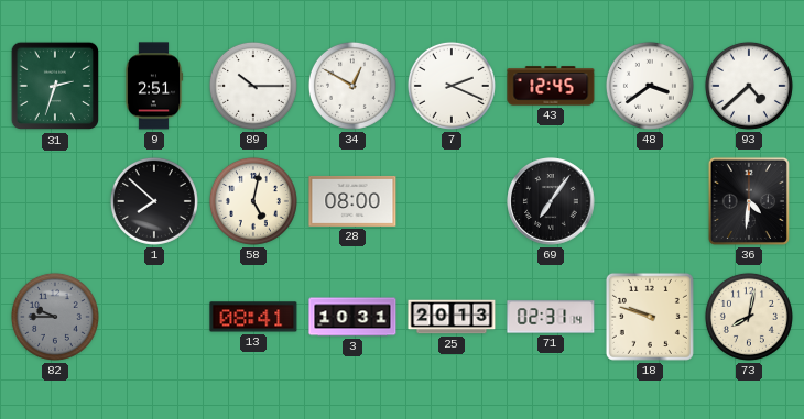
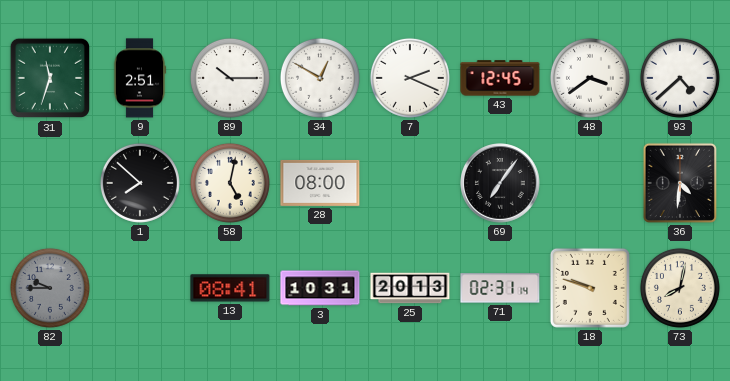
31: 2:33 -> 11:33
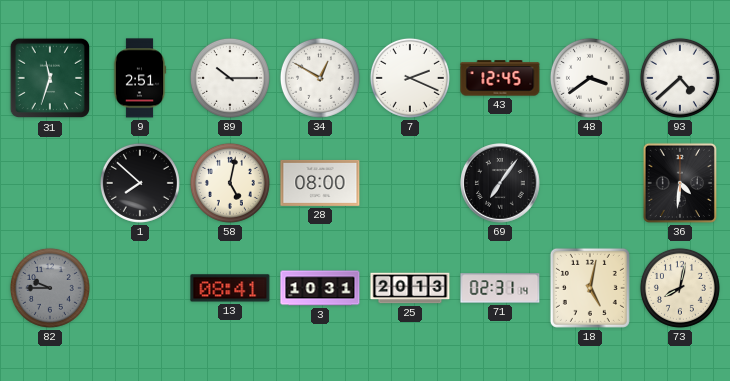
18: 9:48 -> 5:02
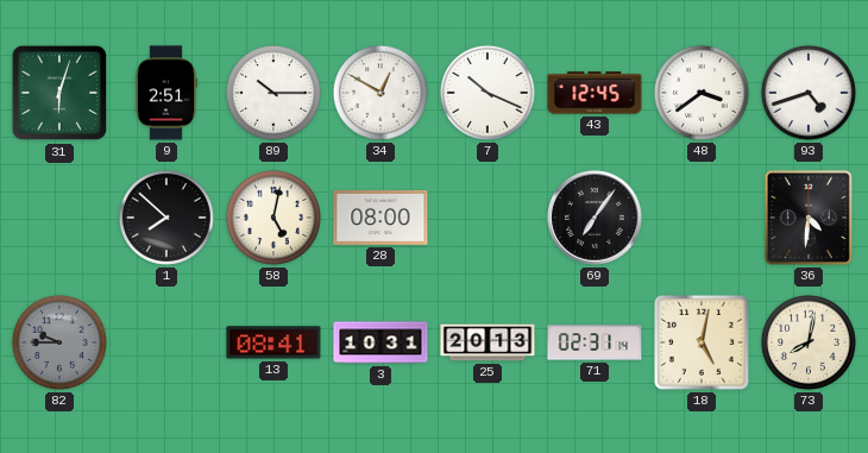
31: 11:33 -> 6:03
7: 2:19 -> 10:19
93: 4:38 -> 4:42
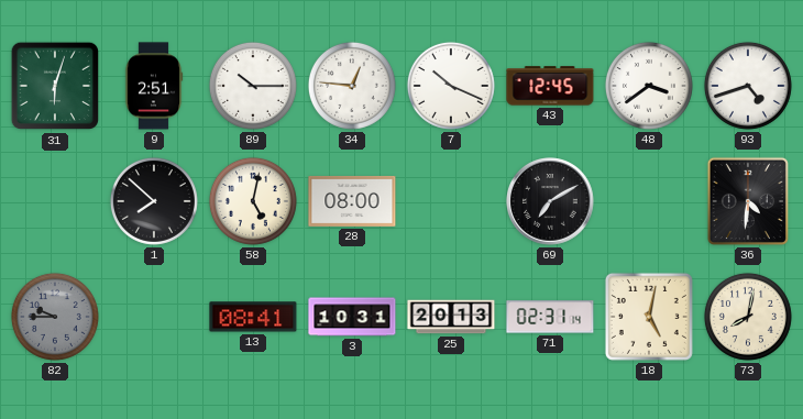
34: 12:50 -> 12:46
69: 7:06 -> 7:10
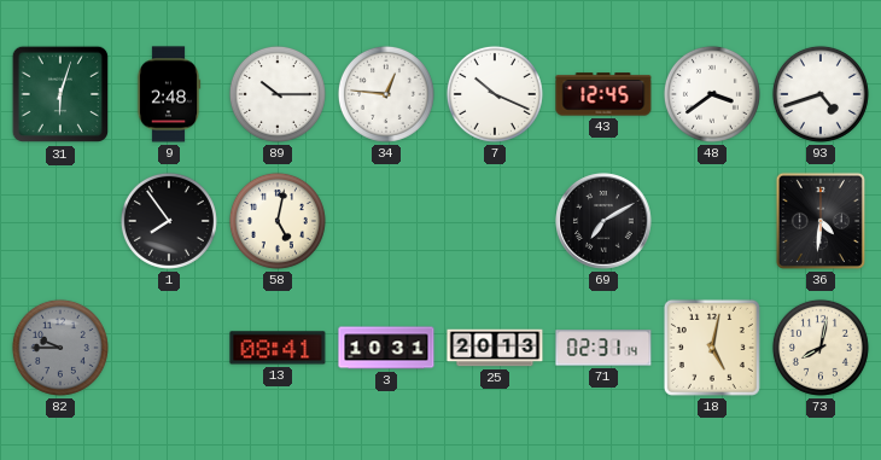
9: 2:51 -> 2:48
1: 7:52 -> 7:54
28: 08:00 -> none
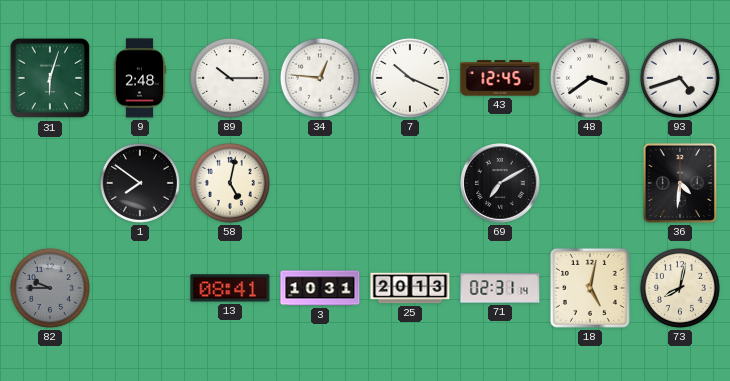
1: 7:54 -> 7:51
